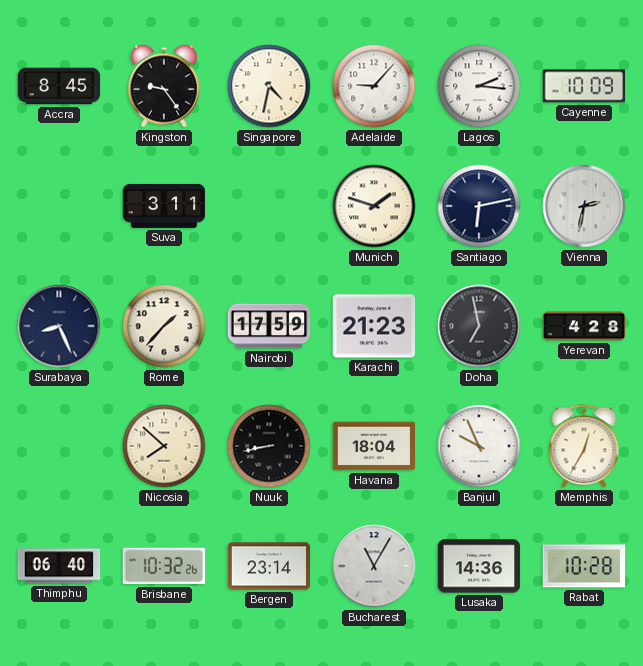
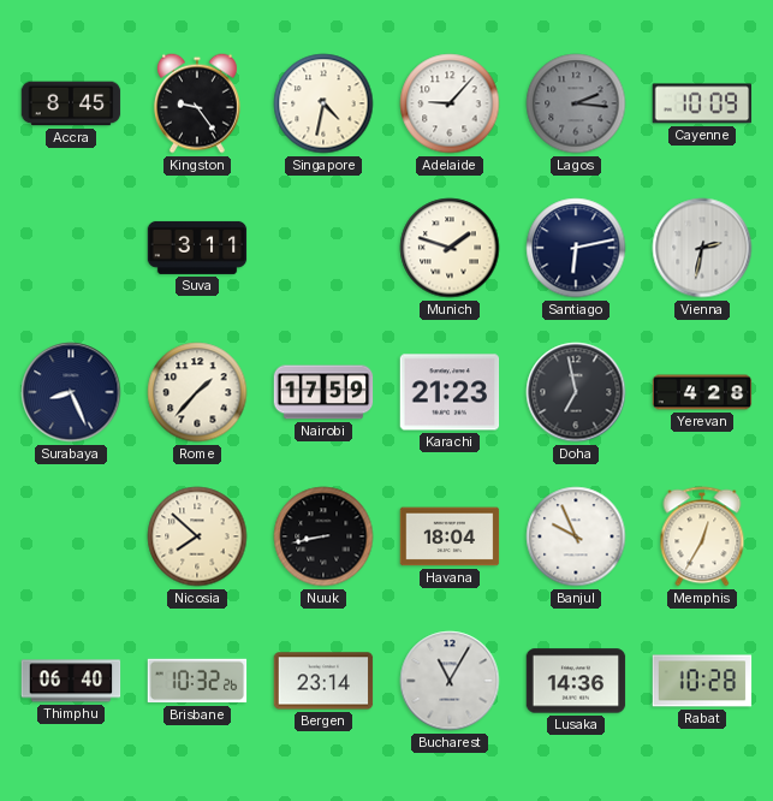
Lagos dial: white -> grey
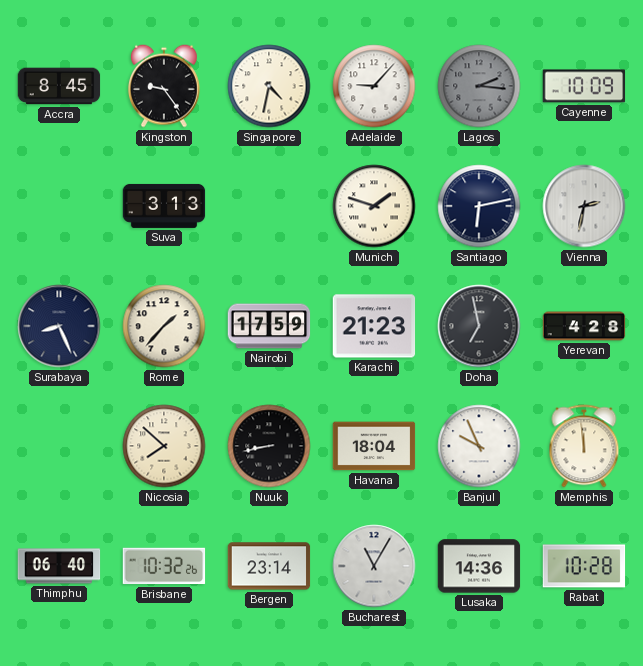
Suva: 3:11 -> 3:13
Memphis: 12:35 -> 11:59
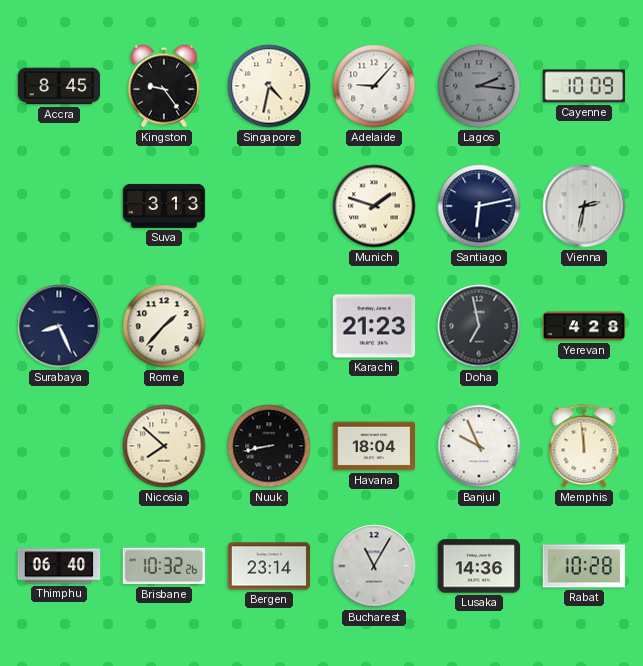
Nairobi: 17:59 -> none
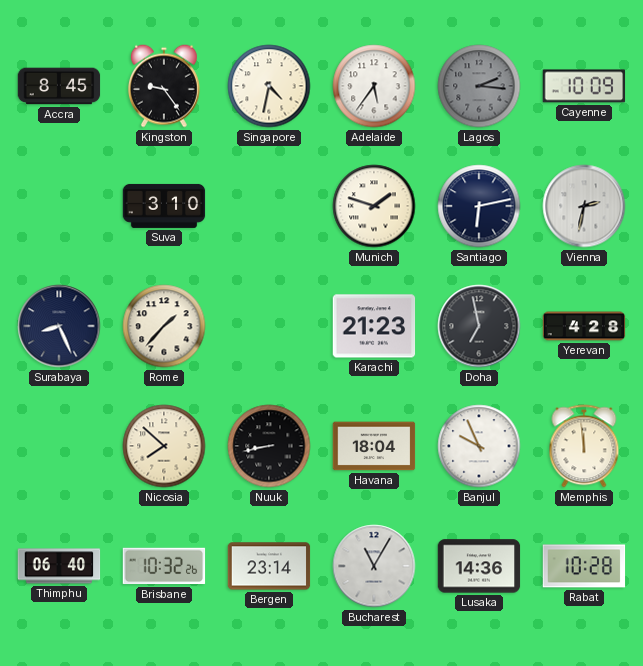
Adelaide: 9:07 -> 5:36
Suva: 3:13 -> 3:10
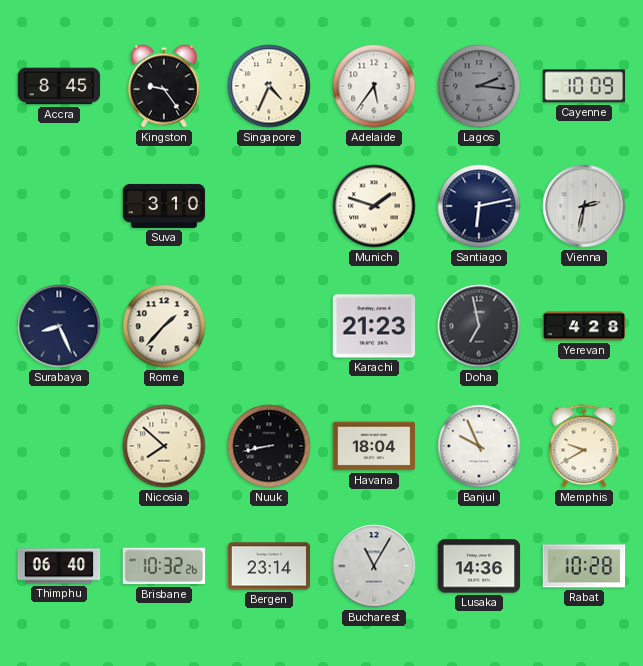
Singapore: 4:32 -> 4:34
Memphis: 11:59 -> 9:40
